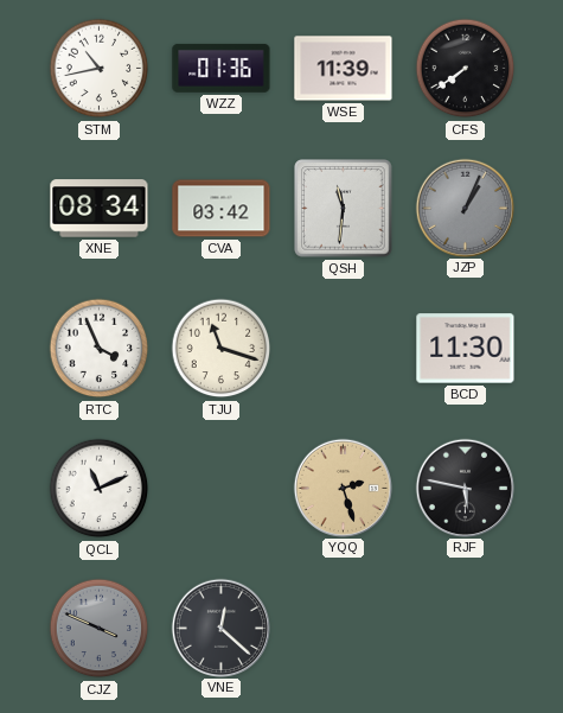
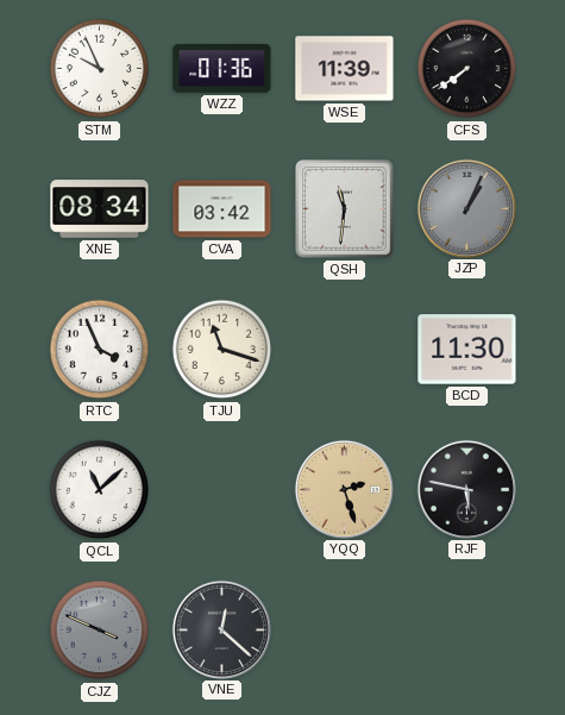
STM: 10:43 -> 9:56
QCL: 11:11 -> 11:08
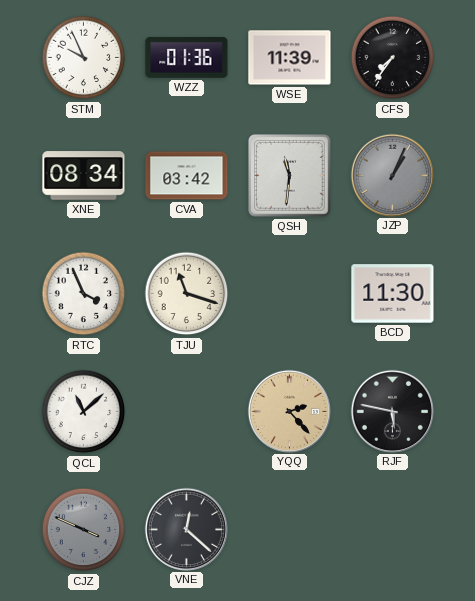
CFS: 7:39 -> 7:36
YQQ: 2:27 -> 2:23
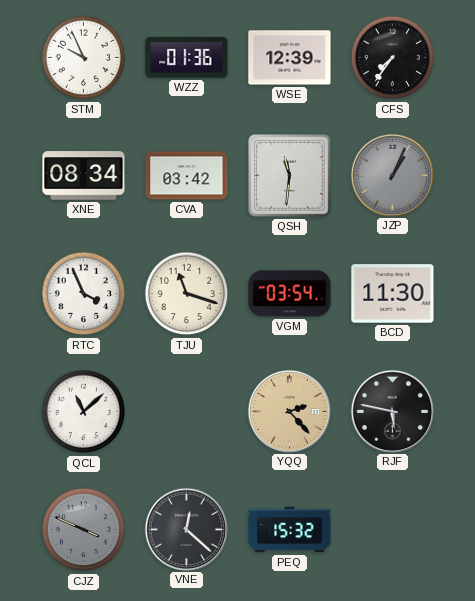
WSE: 11:39 -> 12:39
VGM: none -> 03:54
PEQ: none -> 15:32
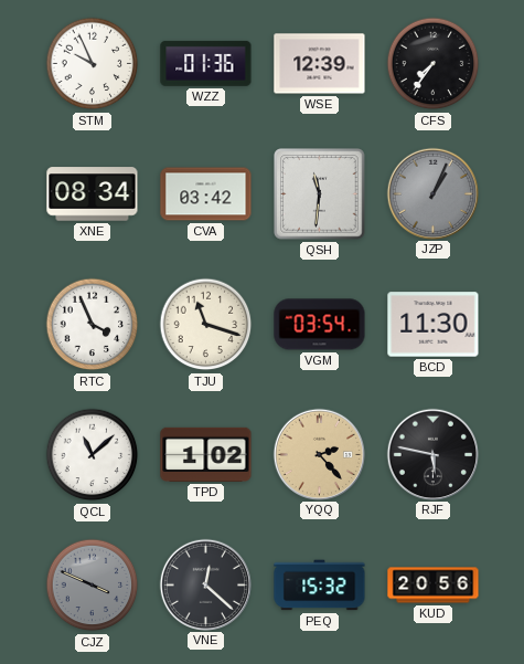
TPD: none -> 1:02
KUD: none -> 20:56
